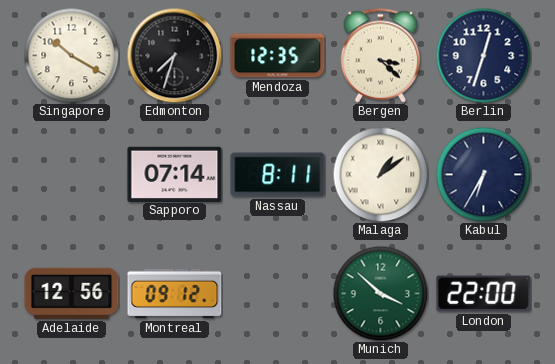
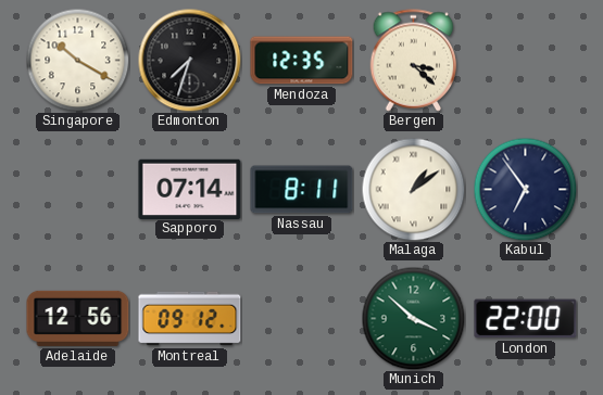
Berlin: 12:33 -> none
Kabul: 6:35 -> 6:54
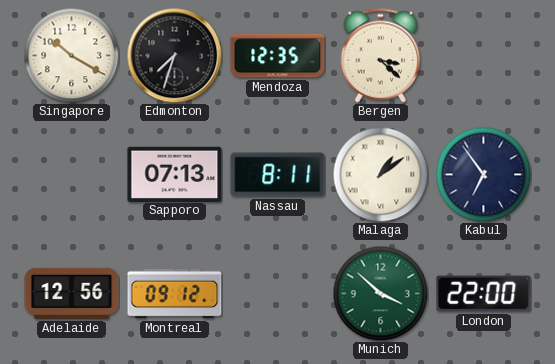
Sapporo: 07:14 -> 07:13
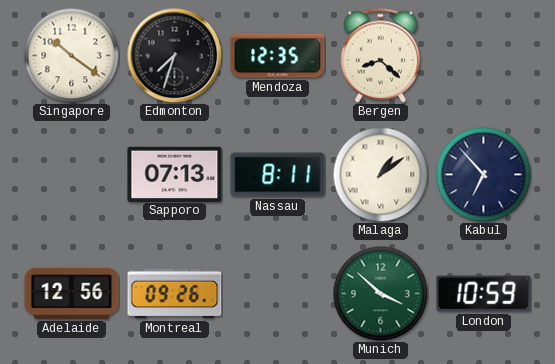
Singapore: 10:20 -> 10:21
Bergen: 3:22 -> 8:22
Kabul: 6:54 -> 6:53
Montreal: 09:12 -> 09:26
London: 22:00 -> 10:59
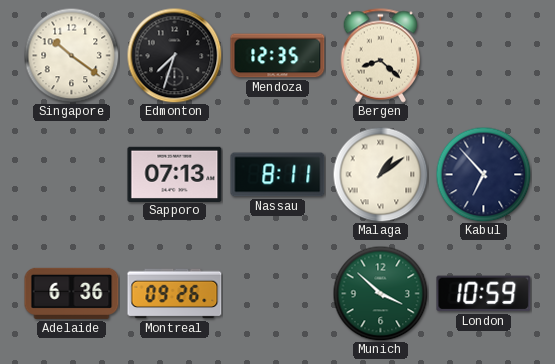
Adelaide: 12:56 -> 6:36
